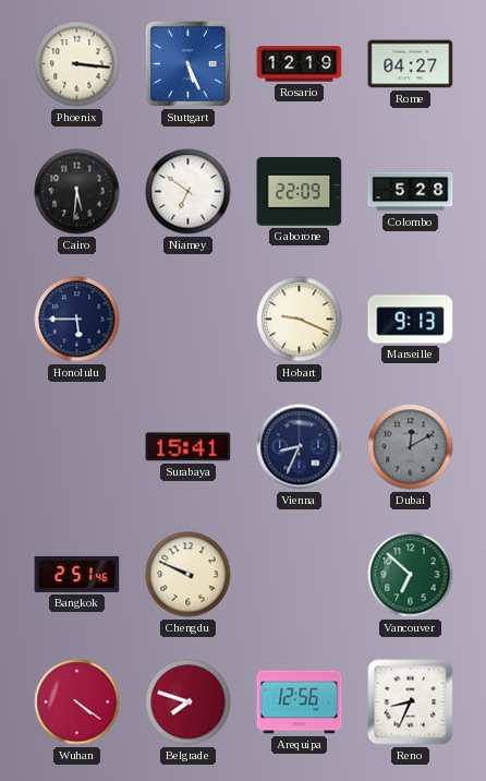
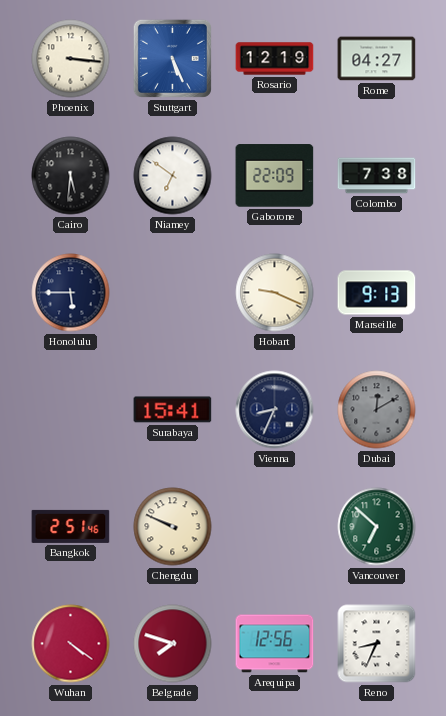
Colombo: 5:28 -> 7:38
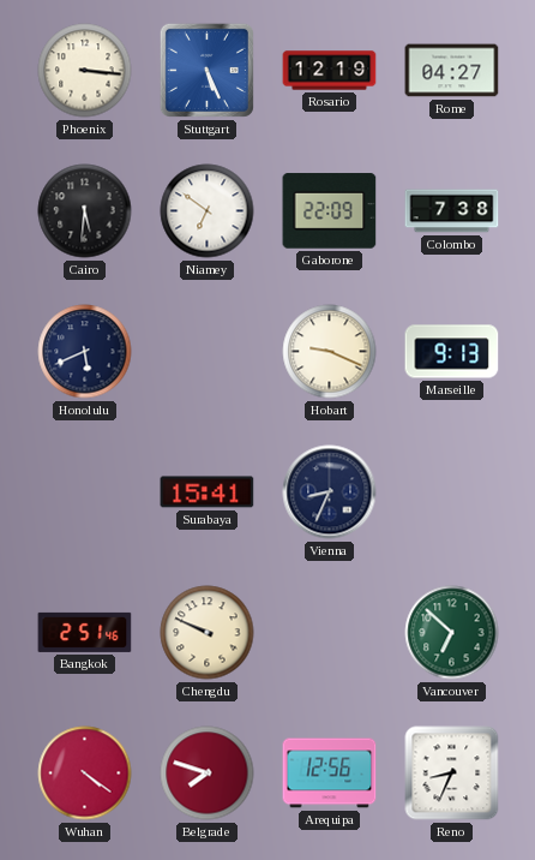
Honolulu: 5:45 -> 5:41
Dubai: 12:10 -> none
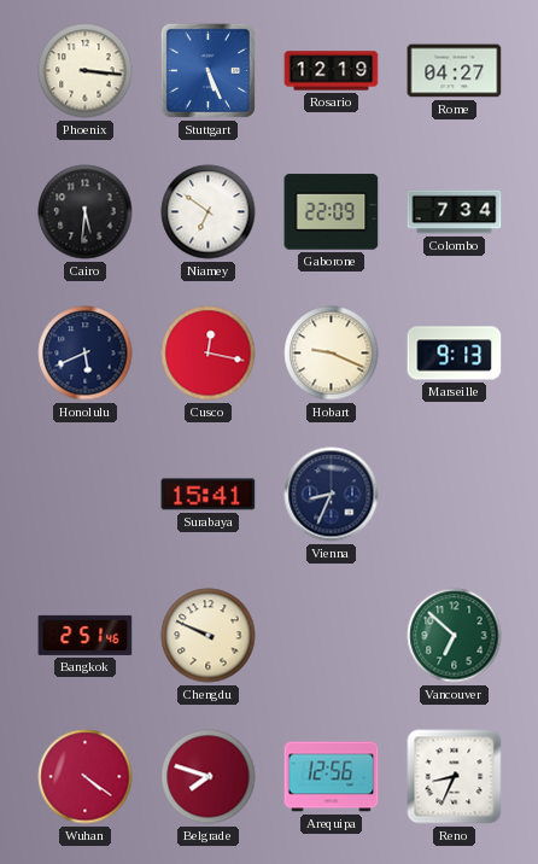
Colombo: 7:38 -> 7:34
Cusco: none -> 12:17
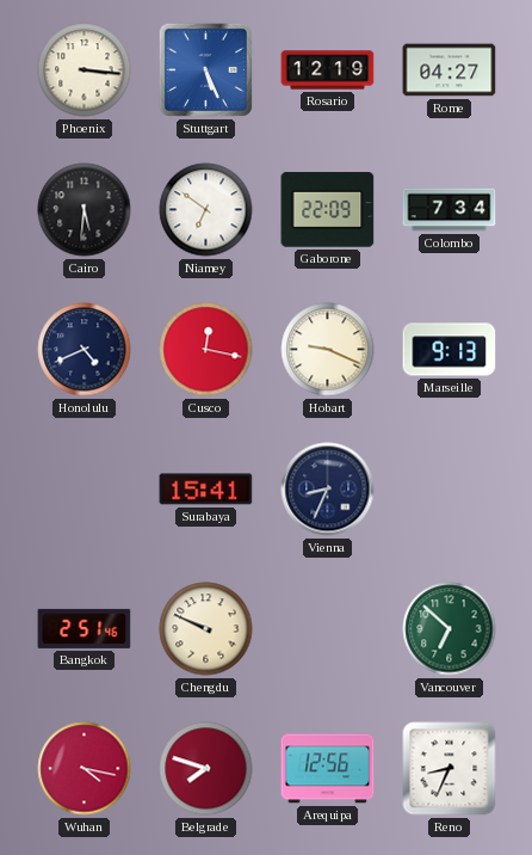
Honolulu: 5:41 -> 4:41
Wuhan: 4:21 -> 4:17
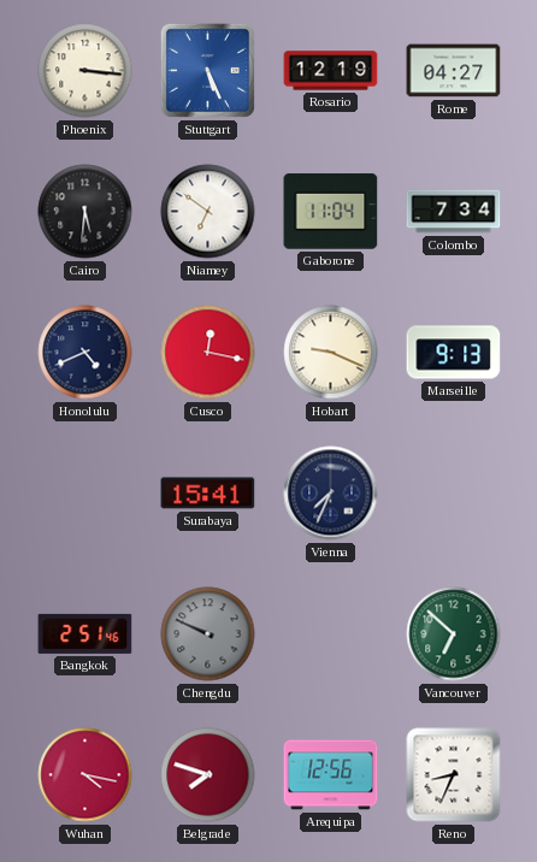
Gaborone: 22:09 -> 11:04
Vienna: 8:34 -> 7:34
Chengdu dial: cream -> grey
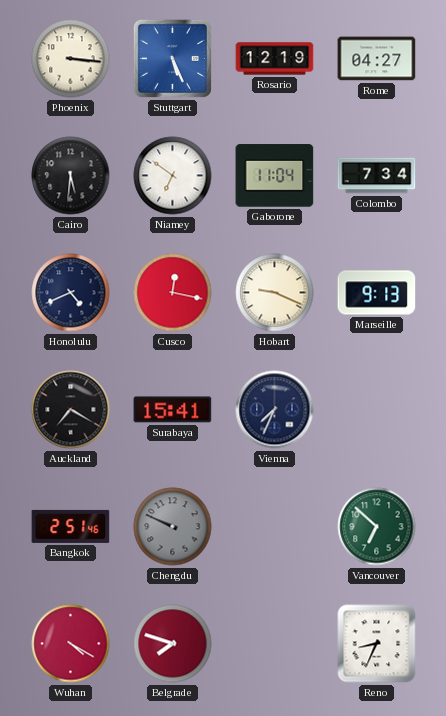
Auckland: none -> 7:20
Wuhan: 4:17 -> 4:20
Arequipa: 12:56 -> none
